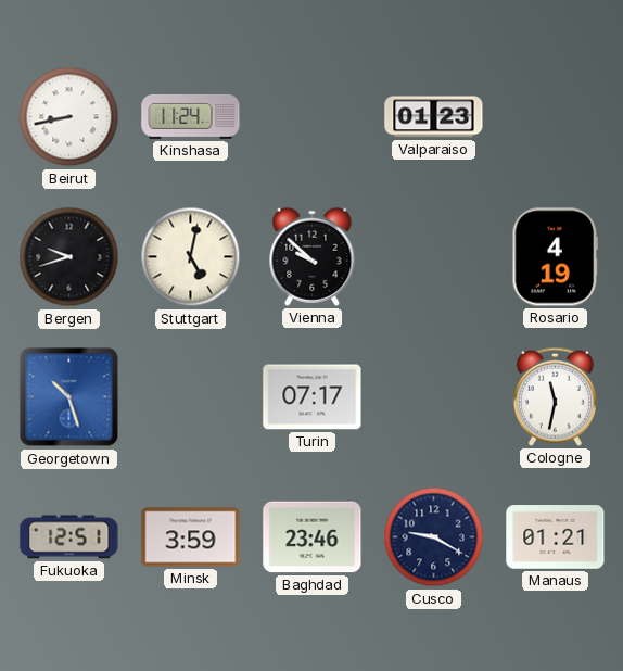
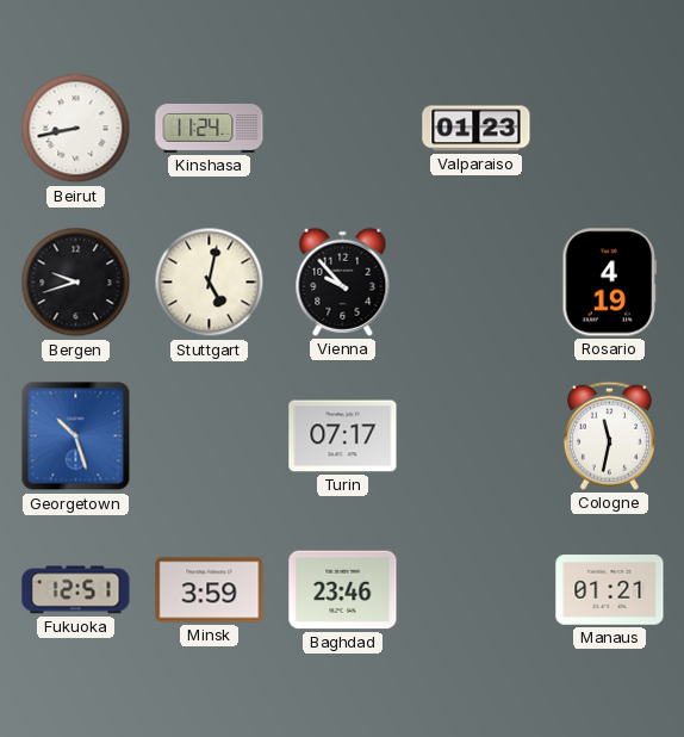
Vienna: 9:52 -> 9:53
Cusco: 9:20 -> none
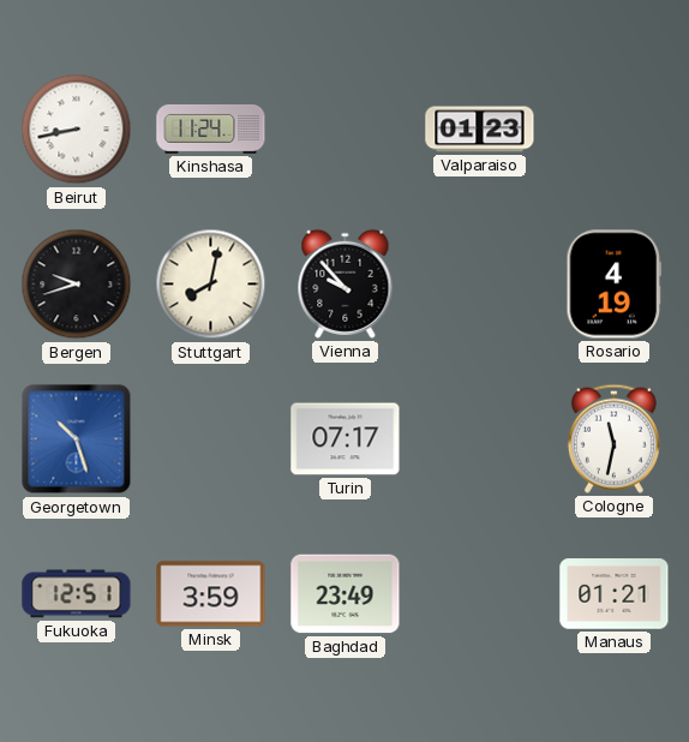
Stuttgart: 5:02 -> 8:02
Baghdad: 23:46 -> 23:49
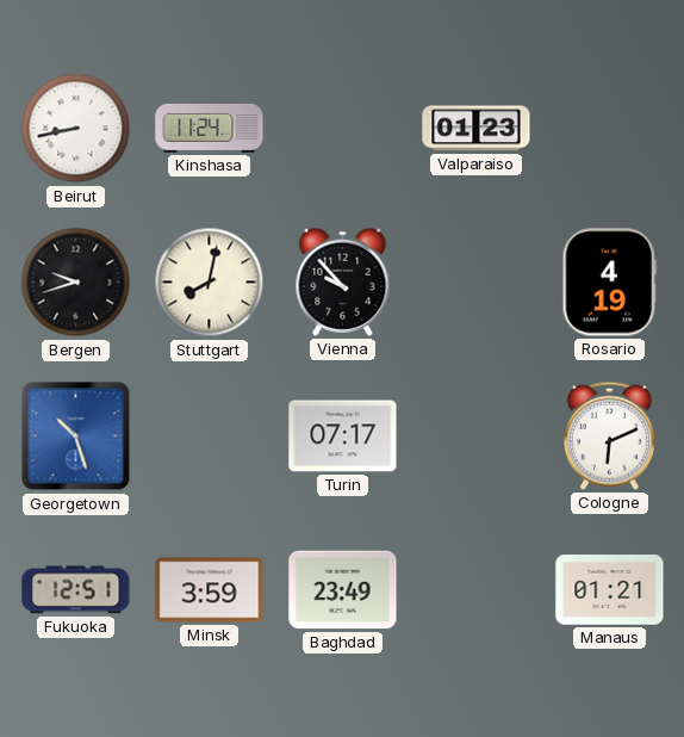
Cologne: 11:32 -> 6:11
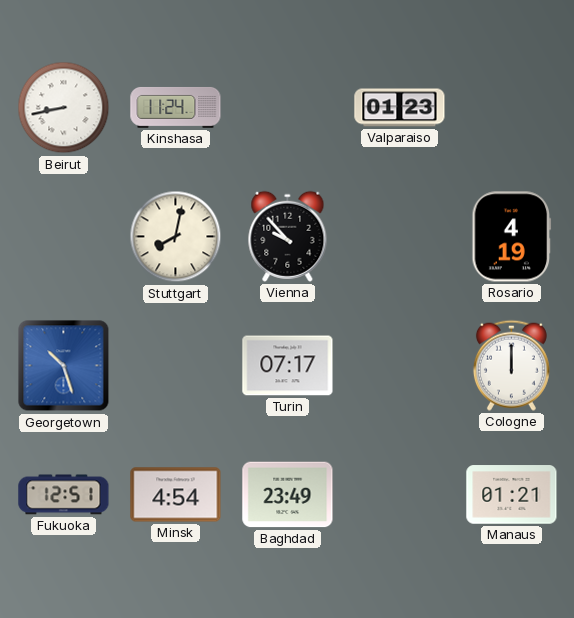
Bergen: 9:42 -> none
Cologne: 6:11 -> 12:00
Minsk: 3:59 -> 4:54
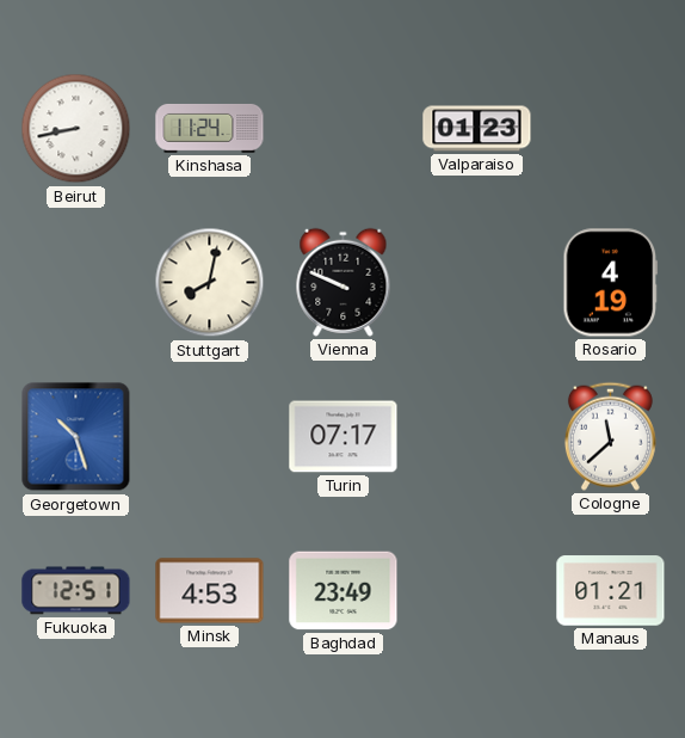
Vienna: 9:53 -> 9:49
Cologne: 12:00 -> 11:38
Minsk: 4:54 -> 4:53
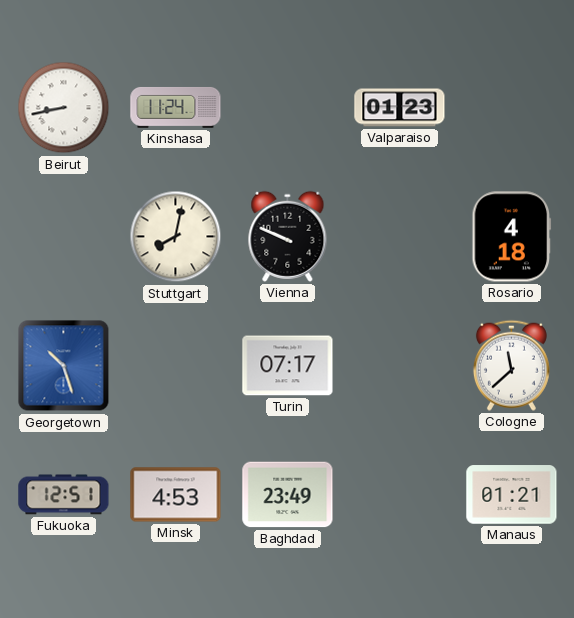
Rosario: 4:19 -> 4:18
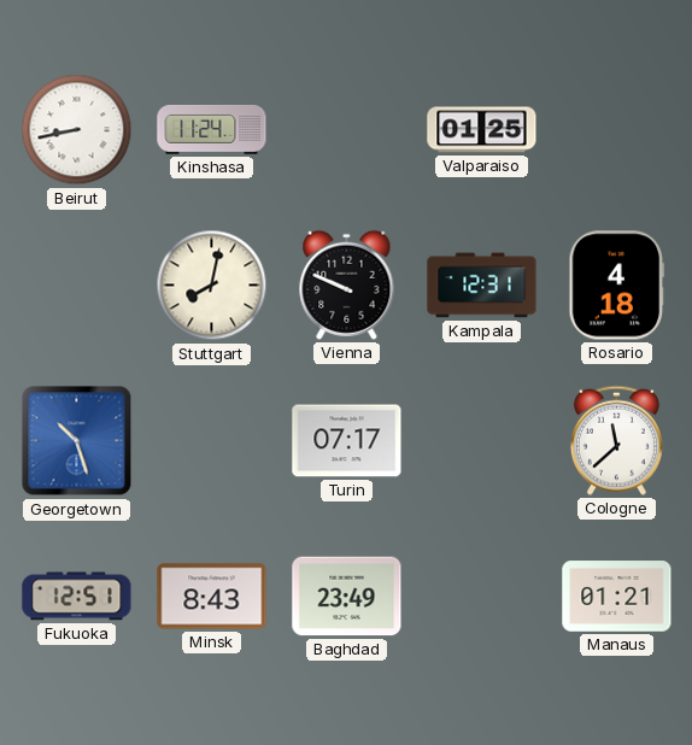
Valparaiso: 01:23 -> 01:25
Kampala: none -> 12:31
Minsk: 4:53 -> 8:43
